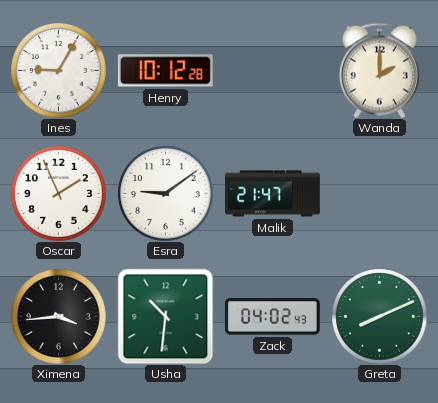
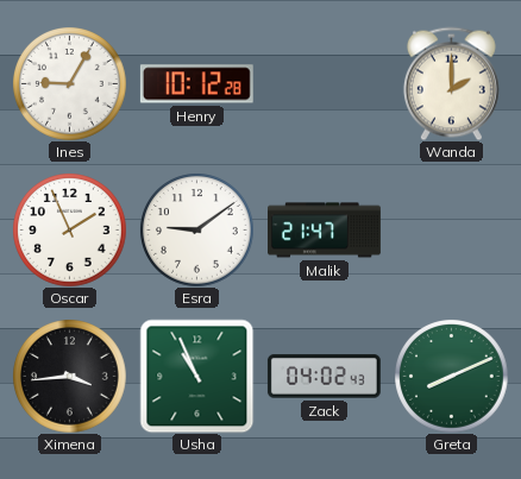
Usha: 10:31 -> 10:56
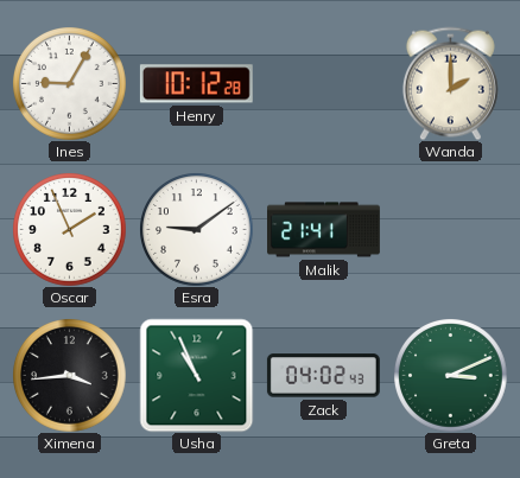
Malik: 21:47 -> 21:41
Greta: 8:11 -> 3:11
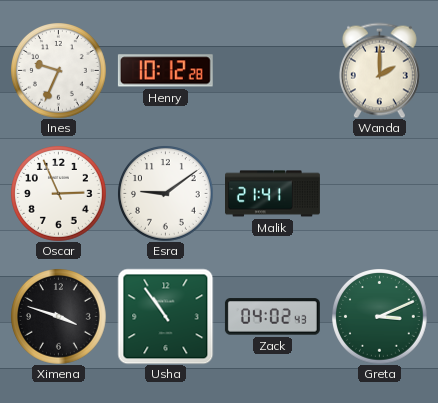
Ines: 9:05 -> 9:34
Oscar: 1:56 -> 2:56
Ximena: 3:44 -> 3:48
Usha: 10:56 -> 10:54
